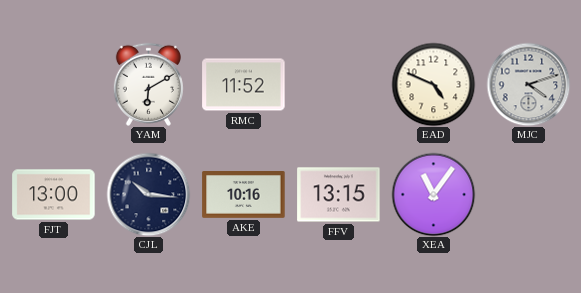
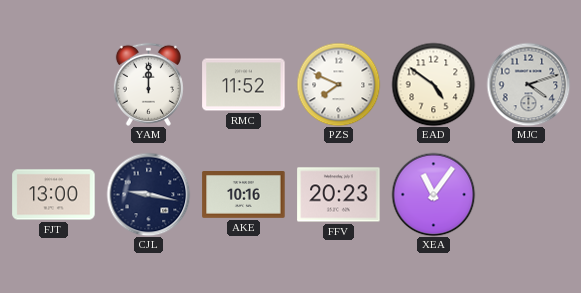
YAM: 6:10 -> 12:00
PZS: none -> 7:49
EAD: 4:49 -> 4:51
CJL: 10:16 -> 9:17
FFV: 13:15 -> 20:23
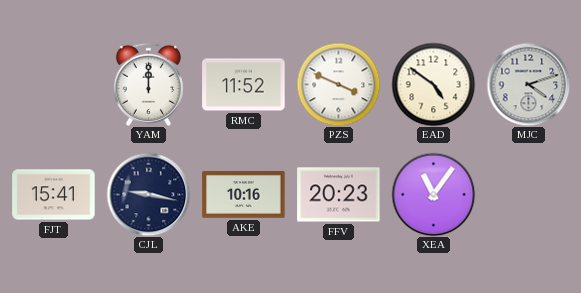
PZS: 7:49 -> 3:49
FJT: 13:00 -> 15:41
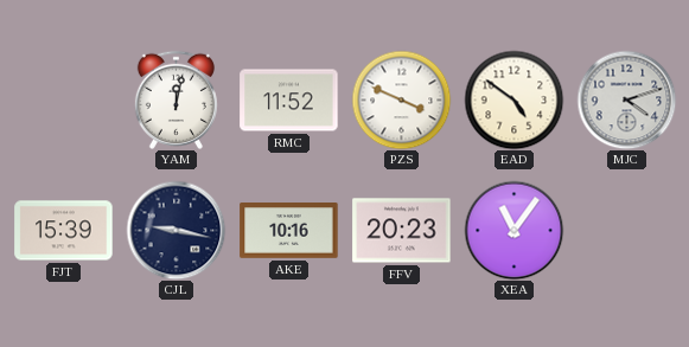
YAM: 12:00 -> 12:02
FJT: 15:41 -> 15:39
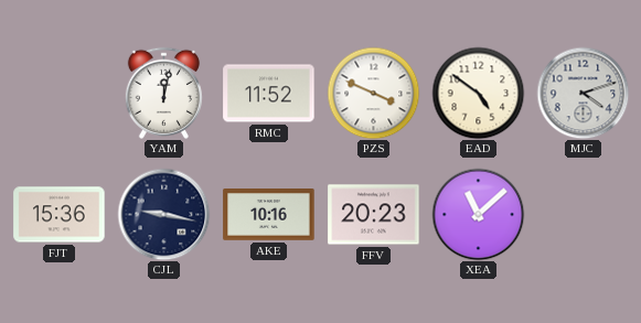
FJT: 15:39 -> 15:36
XEA: 11:06 -> 11:08
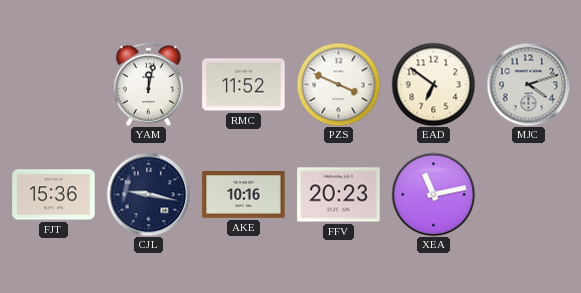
EAD: 4:51 -> 6:51
XEA: 11:08 -> 11:13
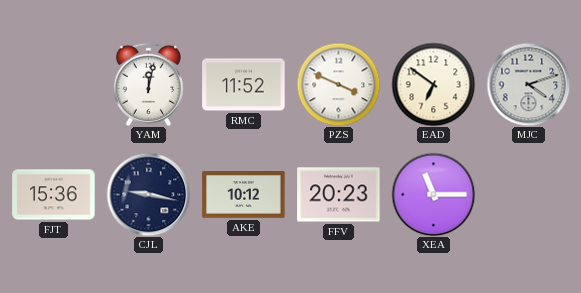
AKE: 10:16 -> 10:12
XEA: 11:13 -> 11:15
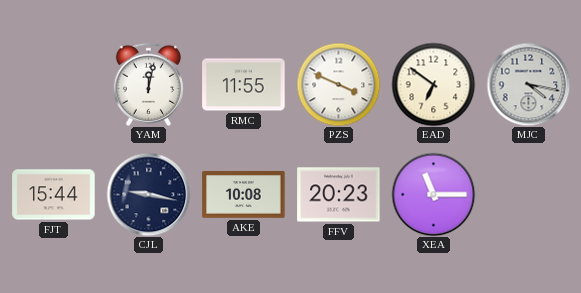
RMC: 11:52 -> 11:55
MJC: 4:12 -> 4:17
FJT: 15:36 -> 15:44
AKE: 10:12 -> 10:08
